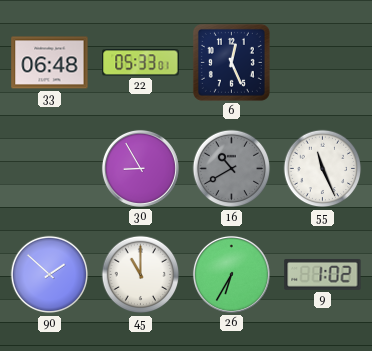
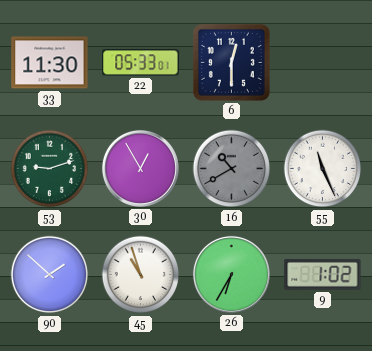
33: 06:48 -> 11:30
6: 12:26 -> 12:30
53: none -> 9:12
30: 8:55 -> 12:55
45: 11:00 -> 10:57
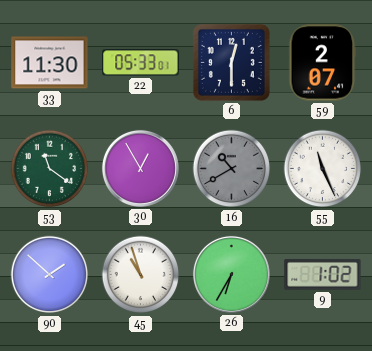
59: none -> 2:07
53: 9:12 -> 11:21
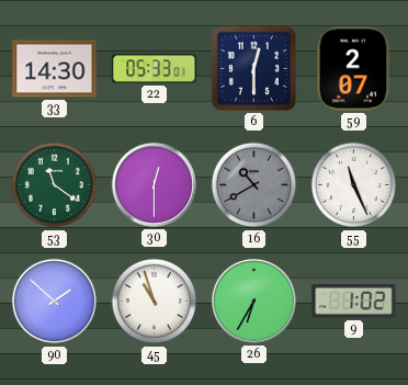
33: 11:30 -> 14:30
30: 12:55 -> 12:30
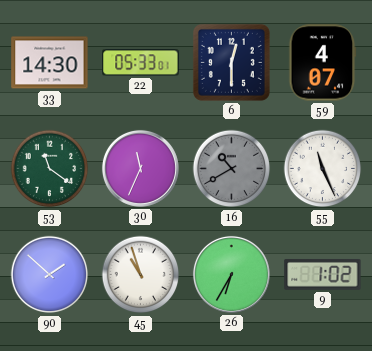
59: 2:07 -> 4:07
30: 12:30 -> 11:34
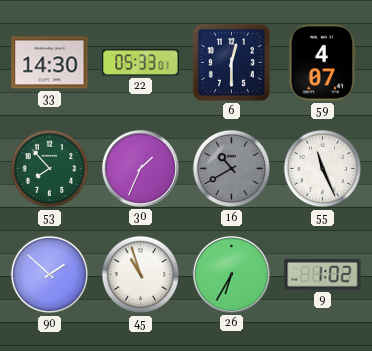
53: 11:21 -> 7:53
30: 11:34 -> 1:34
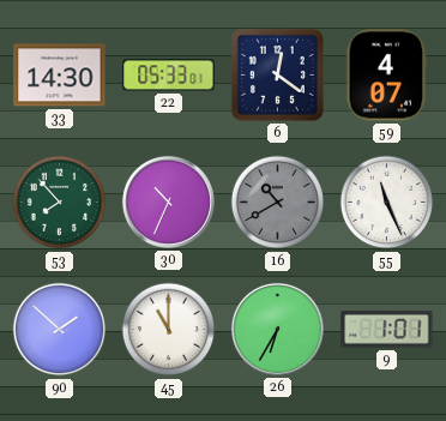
6: 12:30 -> 12:21
30: 1:34 -> 10:34
45: 10:57 -> 11:00
9: 1:02 -> 1:01
